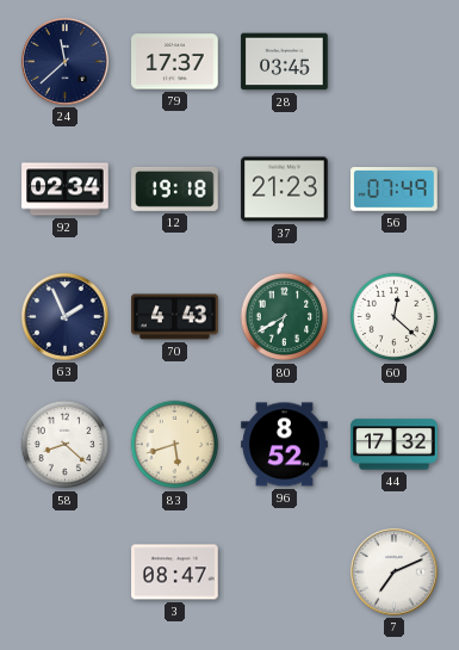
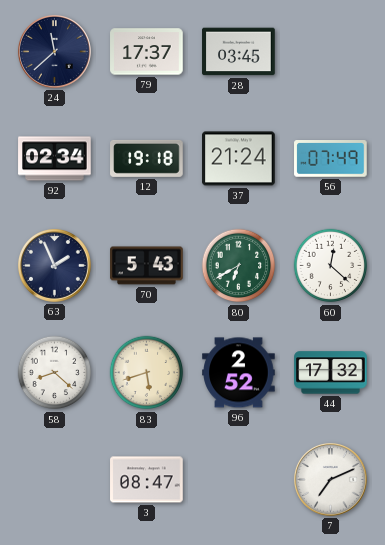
37: 21:23 -> 21:24
70: 4:43 -> 5:43
96: 8:52 -> 2:52
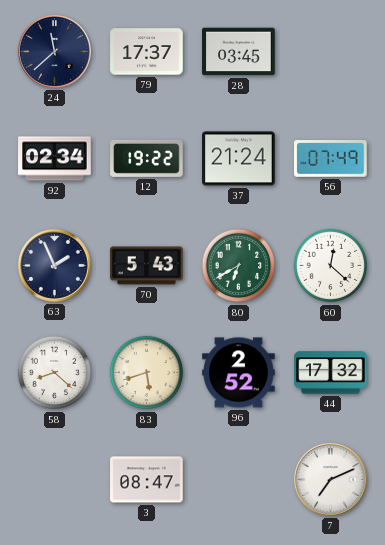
12: 19:18 -> 19:22
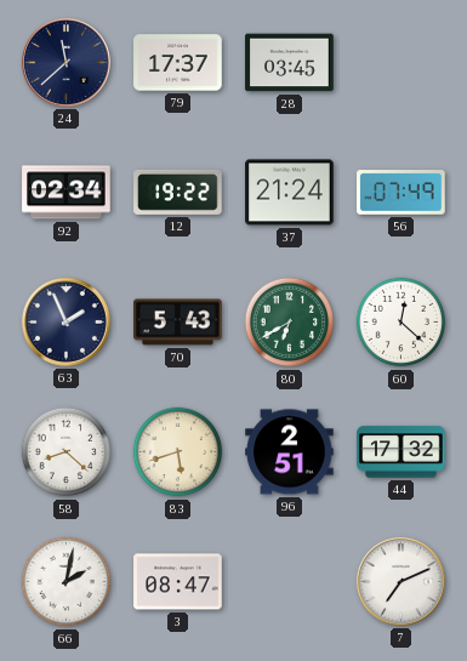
96: 2:52 -> 2:51
66: none -> 2:02
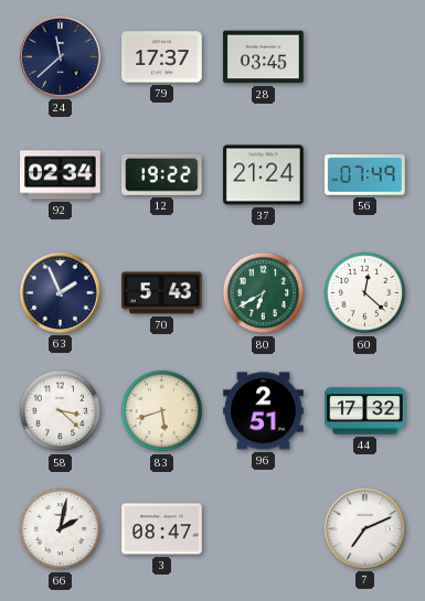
58: 8:22 -> 3:22
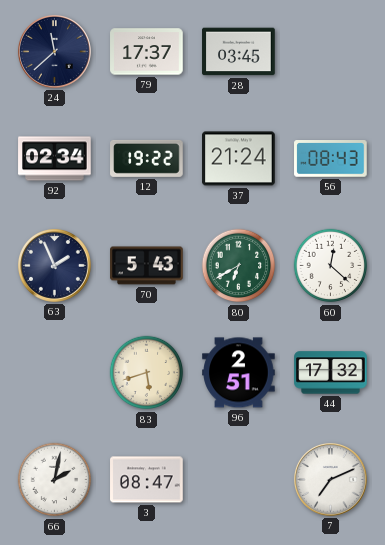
56: 07:49 -> 08:43
58: 3:22 -> none
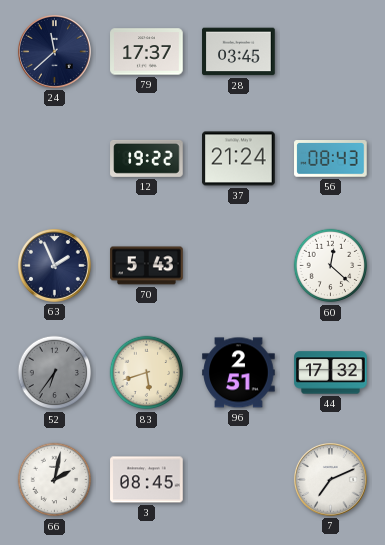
92: 02:34 -> none
80: 6:40 -> none
52: none -> 6:36
3: 08:47 -> 08:45
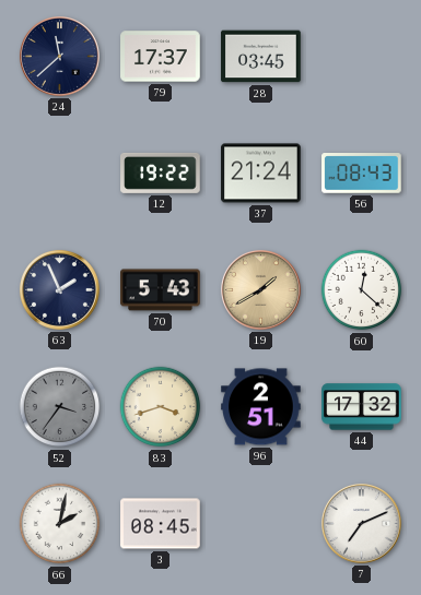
19: none -> 1:40
52: 6:36 -> 3:36
83: 5:42 -> 3:42
